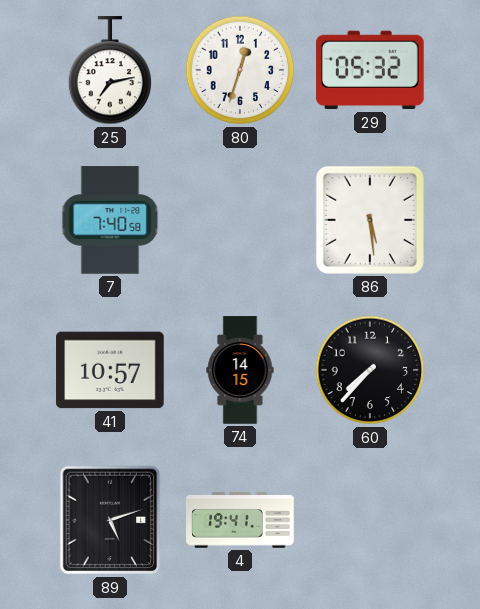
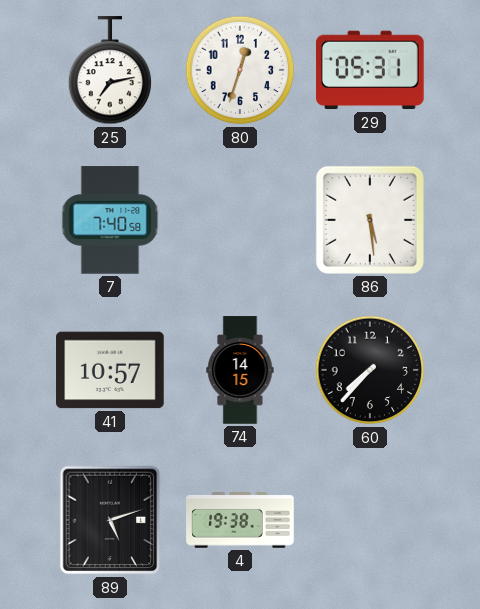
29: 05:32 -> 05:31
4: 19:41 -> 19:38
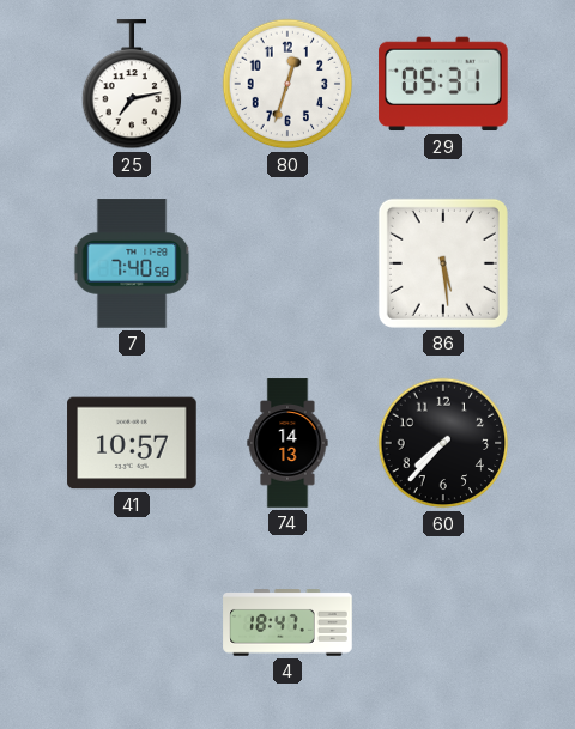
74: 14:15 -> 14:13
89: 5:12 -> none
4: 19:38 -> 18:47
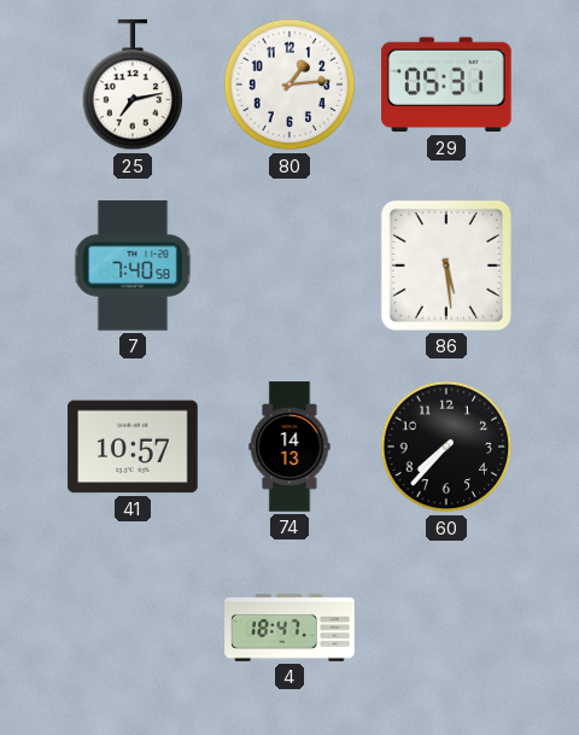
80: 12:33 -> 1:14
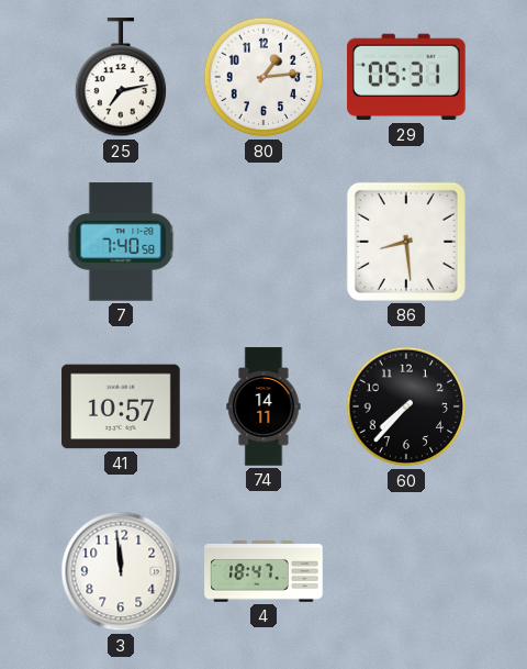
86: 5:29 -> 8:29
74: 14:13 -> 14:11
3: none -> 11:59
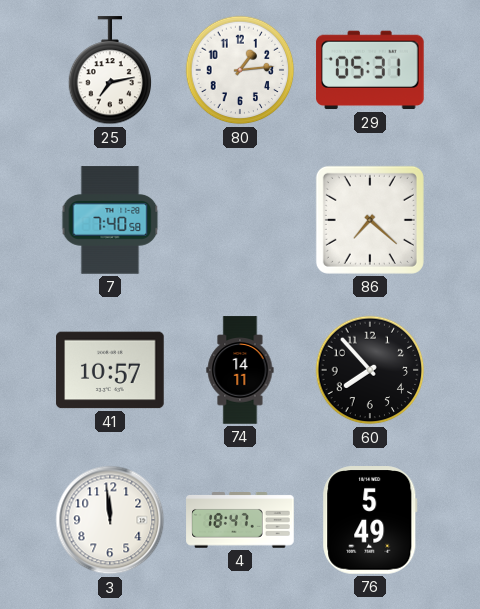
86: 8:29 -> 7:22
60: 7:37 -> 7:53
76: none -> 5:49
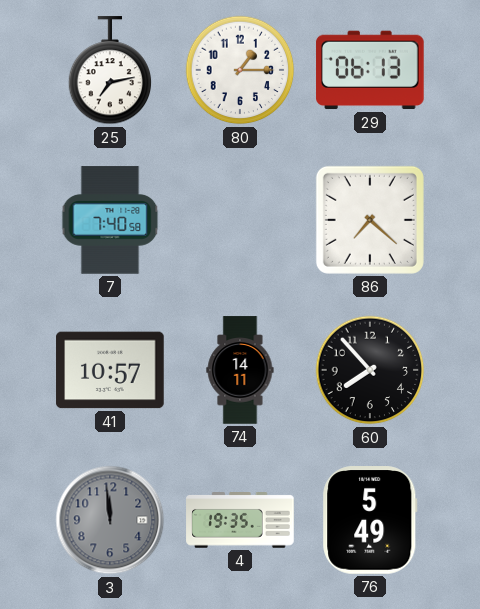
80: 1:14 -> 1:15
29: 05:31 -> 06:13
3 dial: white -> grey
4: 18:47 -> 19:35
